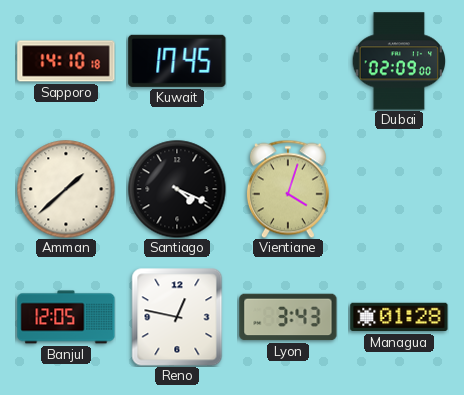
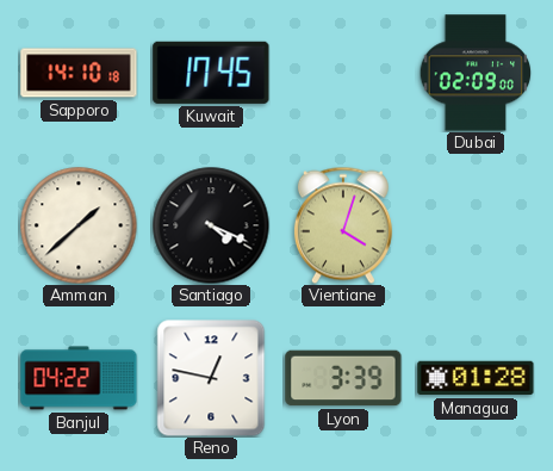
Banjul: 12:05 -> 04:22
Lyon: 3:43 -> 3:39
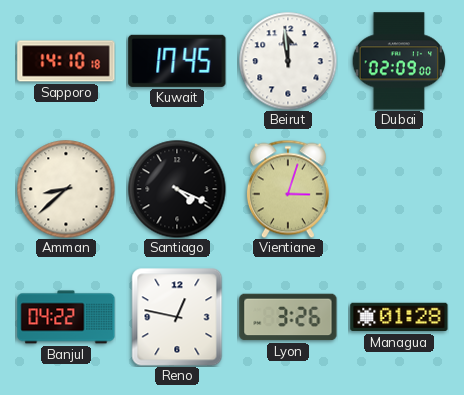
Beirut: none -> 11:59
Amman: 1:38 -> 8:38
Vientiane: 4:03 -> 3:03
Lyon: 3:39 -> 3:26
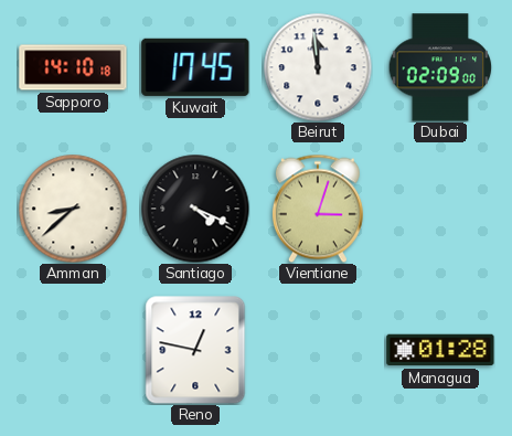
Banjul: 04:22 -> none
Lyon: 3:26 -> none
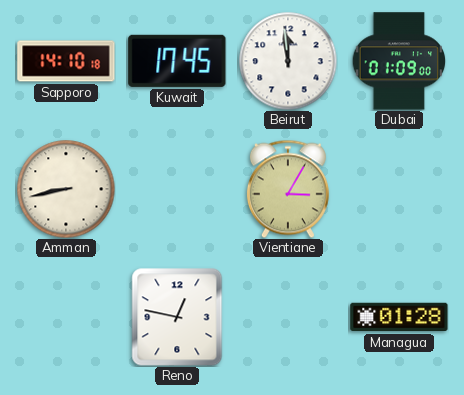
Dubai: 02:09 -> 01:09
Amman: 8:38 -> 8:43
Santiago: 4:19 -> none
Vientiane: 3:03 -> 3:05
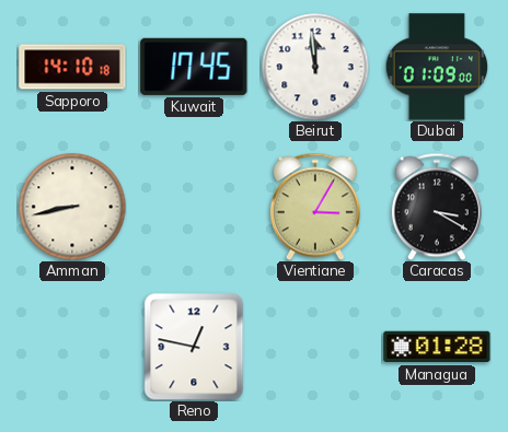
Caracas: none -> 3:20
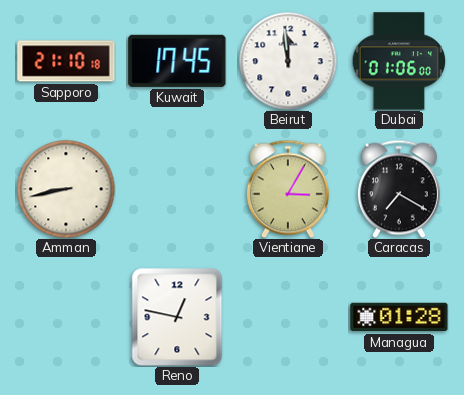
Sapporo: 14:10 -> 21:10
Dubai: 01:09 -> 01:06
Caracas: 3:20 -> 7:20
